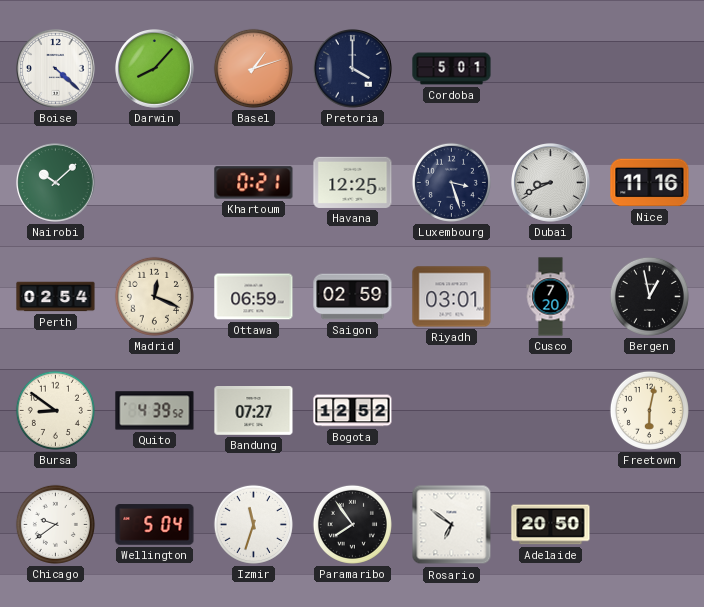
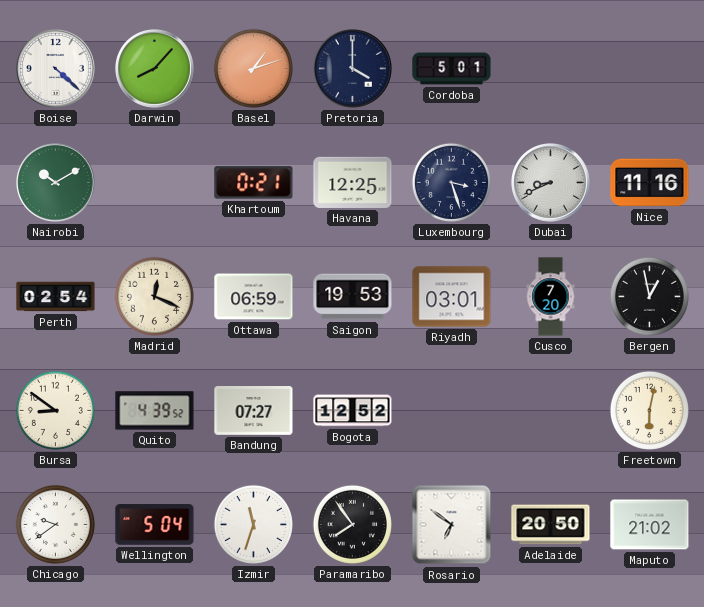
Nairobi: 10:08 -> 10:10
Saigon: 02:59 -> 19:53
Maputo: none -> 21:02
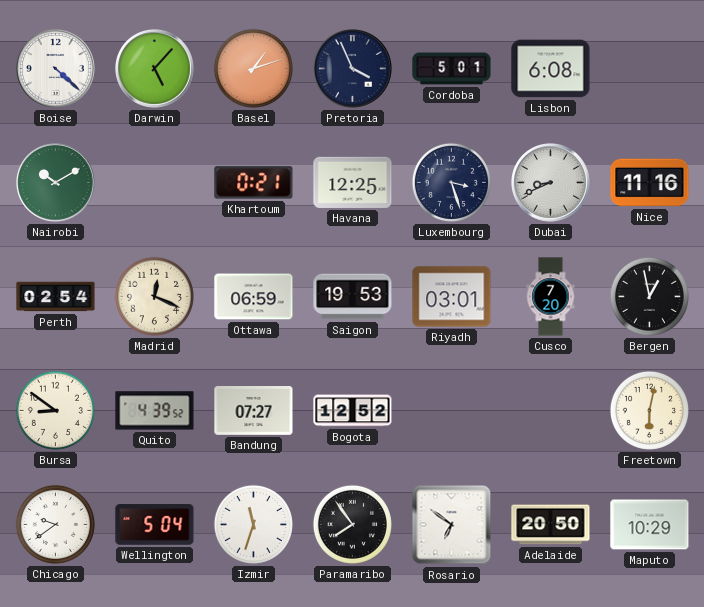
Darwin: 8:07 -> 5:07
Pretoria: 4:00 -> 3:56
Lisbon: none -> 6:08
Maputo: 21:02 -> 10:29
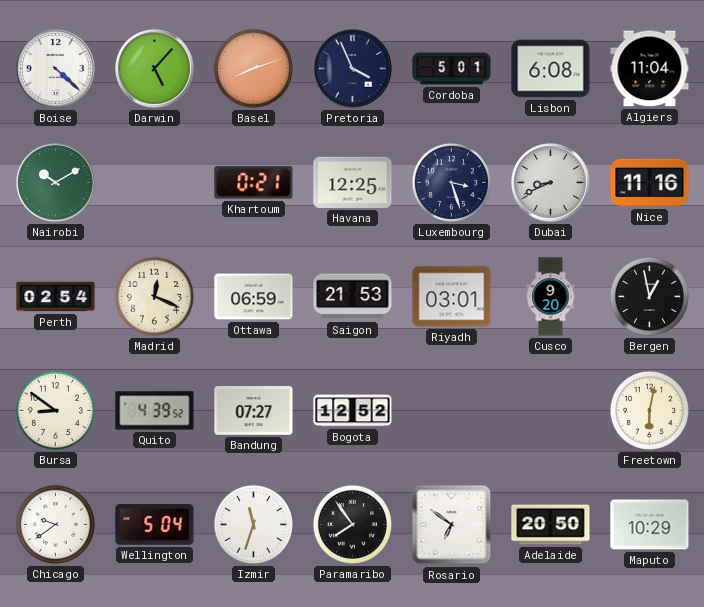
Basel: 1:12 -> 8:12
Algiers: none -> 11:04
Saigon: 19:53 -> 21:53
Cusco: 7:20 -> 9:20
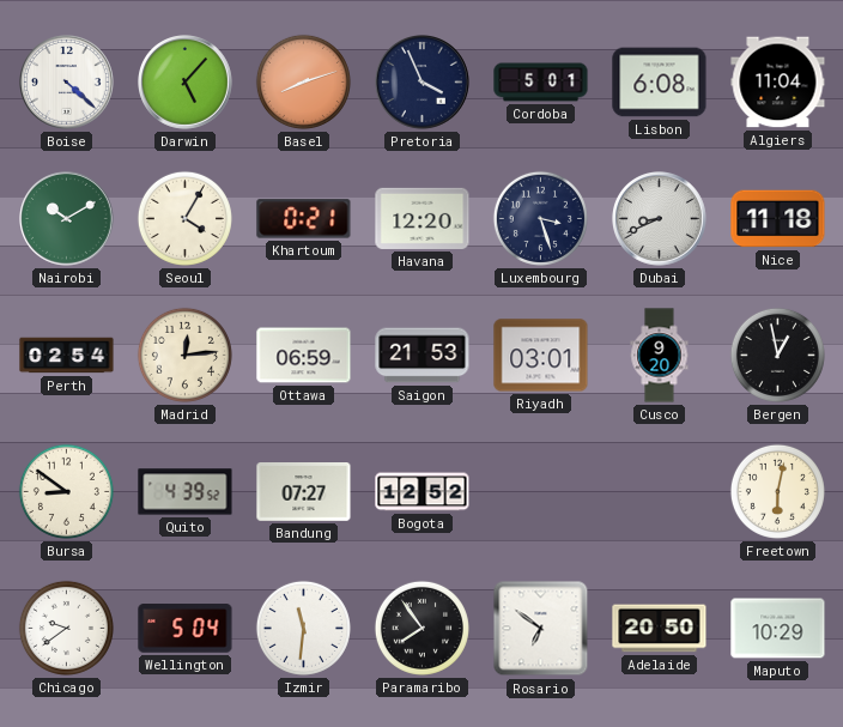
Seoul: none -> 4:05
Havana: 12:25 -> 12:20
Nice: 11:16 -> 11:18
Madrid: 12:19 -> 12:14
Izmir: 11:33 -> 11:31
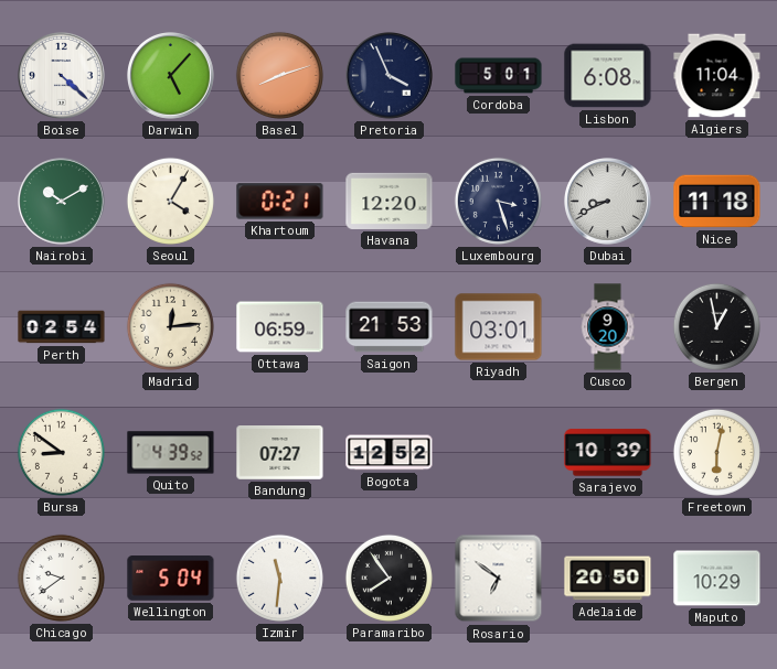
Sarajevo: none -> 10:39
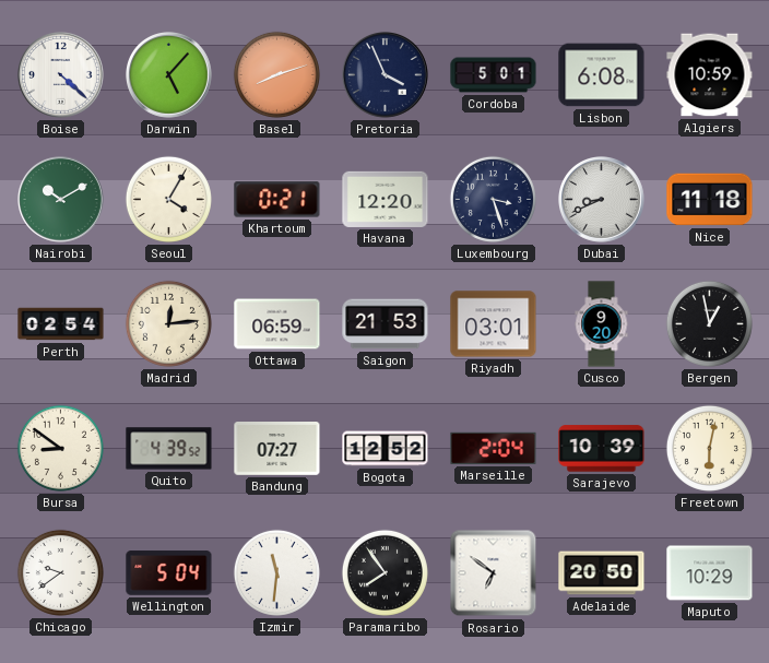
Algiers: 11:04 -> 10:59
Marseille: none -> 2:04
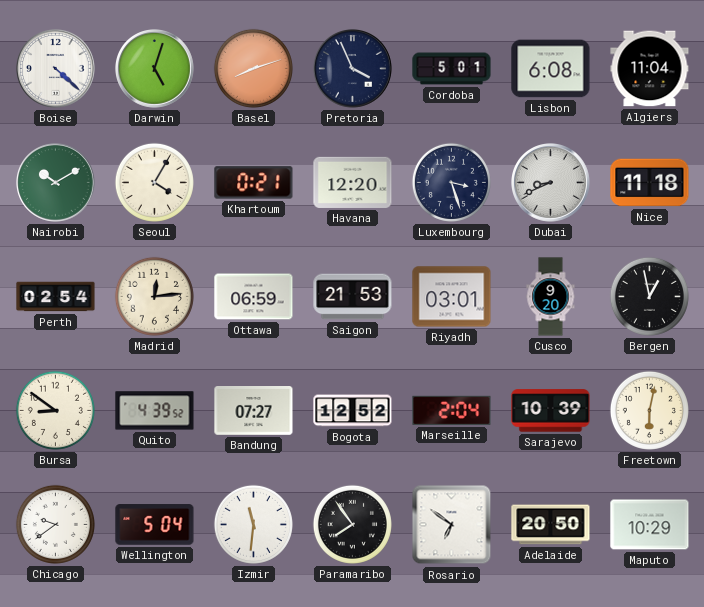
Darwin: 5:07 -> 5:03
Algiers: 10:59 -> 11:04
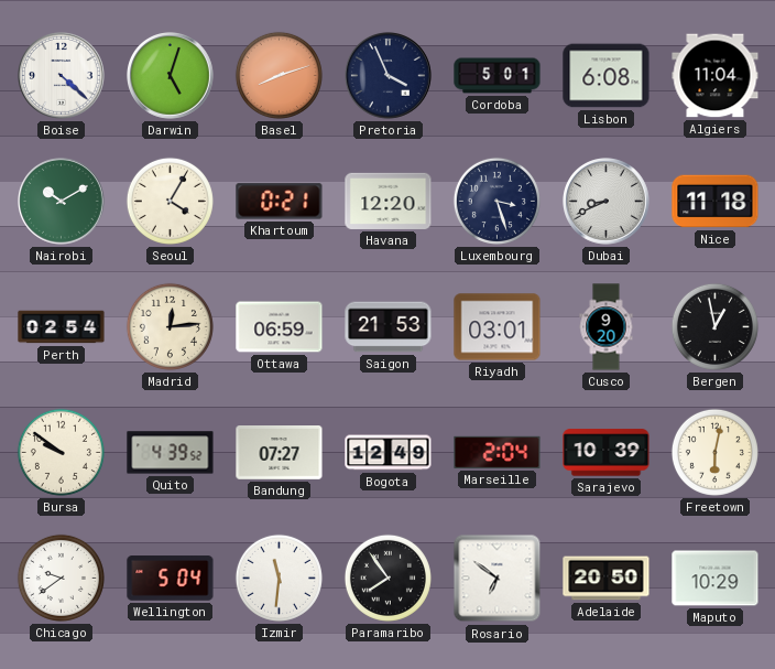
Bursa: 8:51 -> 9:51
Bogota: 12:52 -> 12:49
